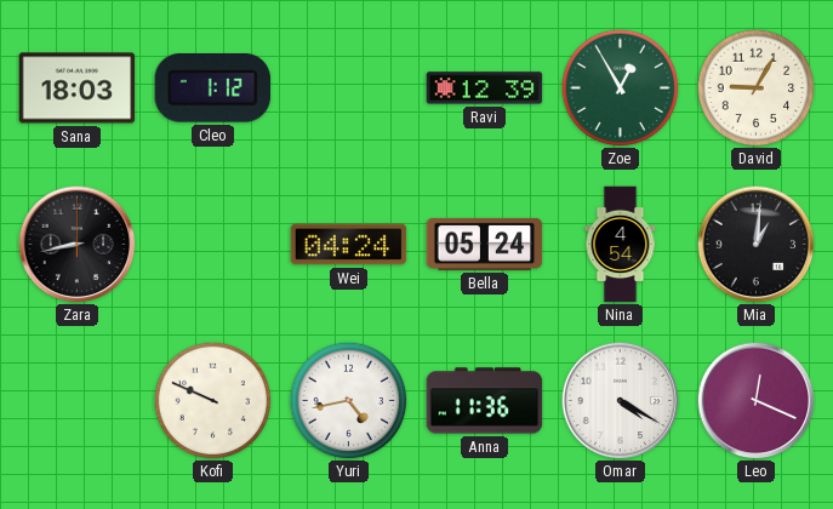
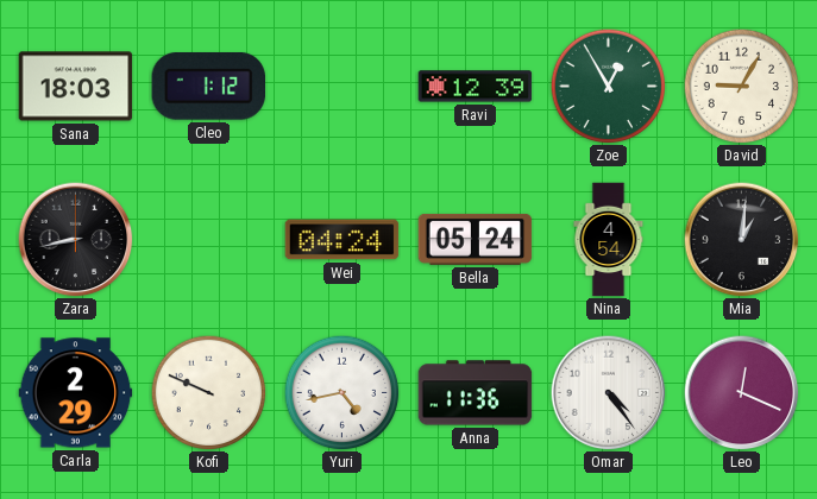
Carla: none -> 2:29
Omar: 4:20 -> 4:24
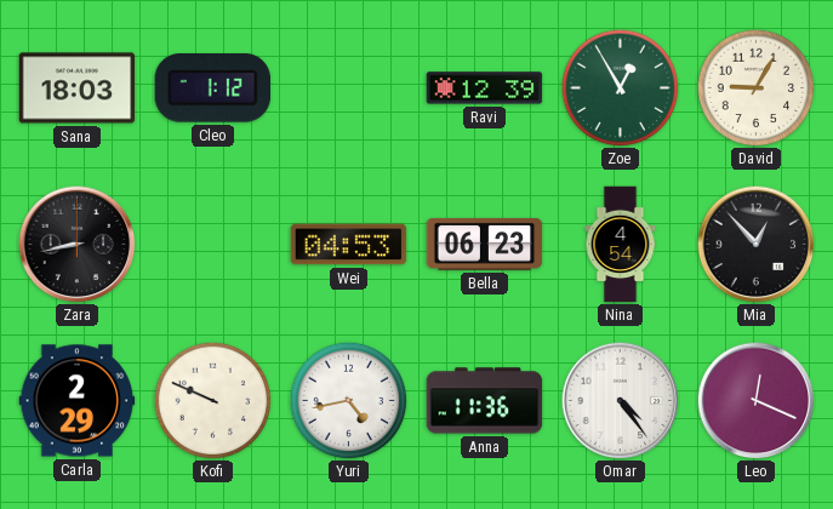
Wei: 04:24 -> 04:53
Bella: 05:24 -> 06:23
Mia: 1:01 -> 12:53
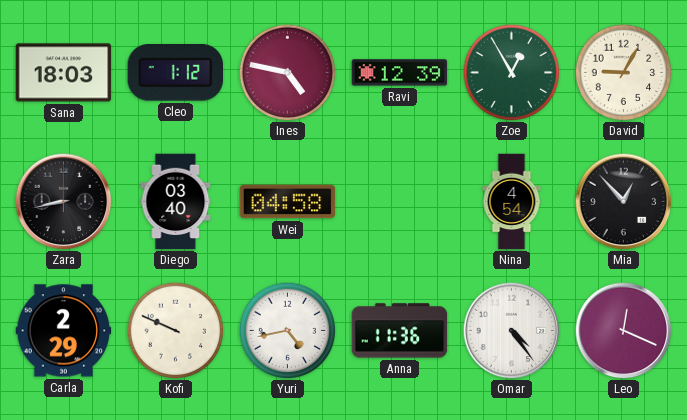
Ines: none -> 4:47
Diego: none -> 03:40
Wei: 04:53 -> 04:58
Bella: 06:23 -> none
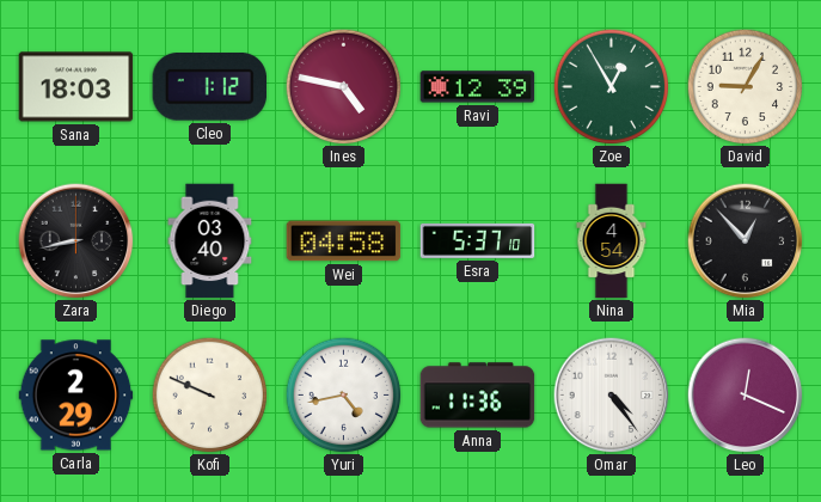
Esra: none -> 5:37
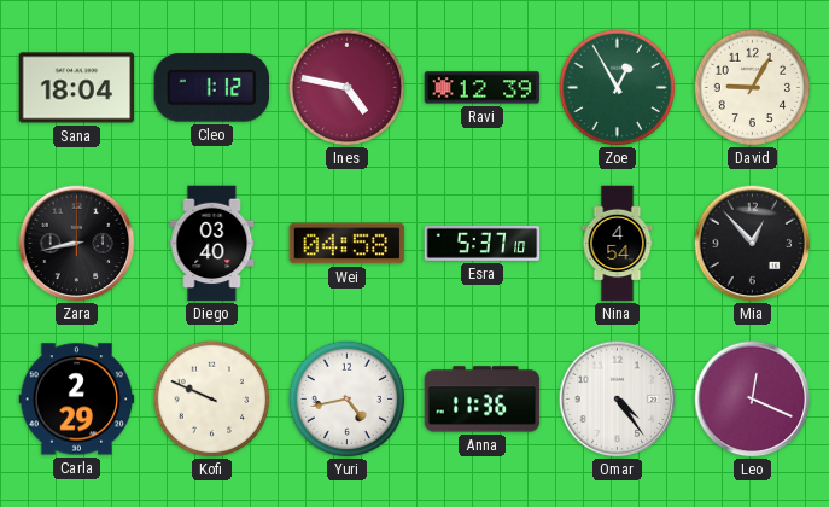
Sana: 18:03 -> 18:04
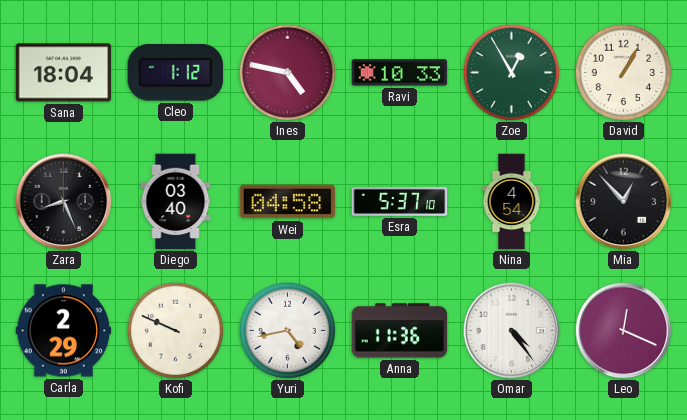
Ravi: 12:39 -> 10:33
David: 9:05 -> 1:05
Zara: 8:43 -> 8:26
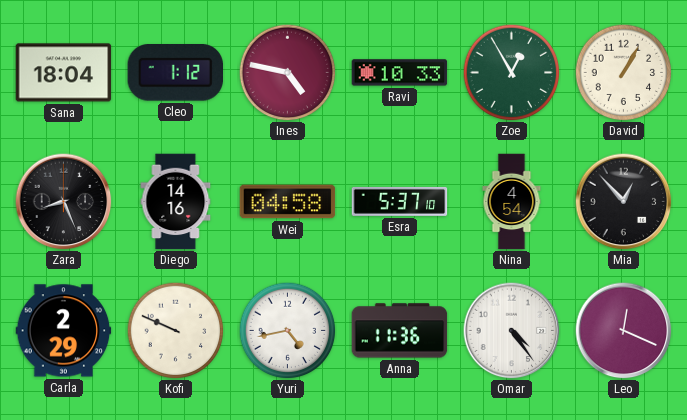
Diego: 03:40 -> 14:16
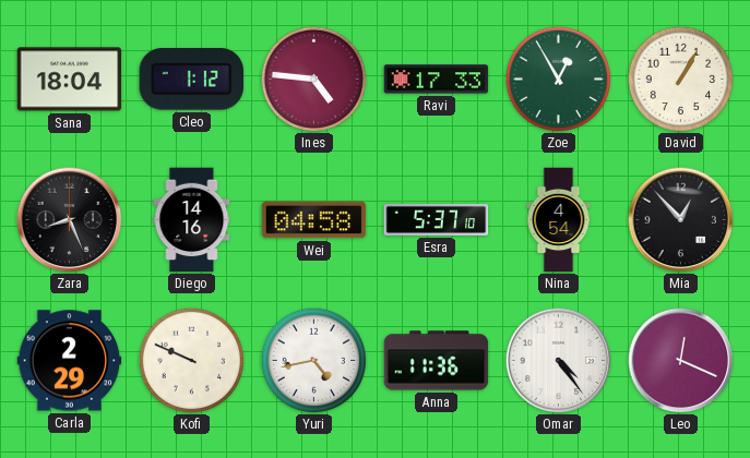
Ines: 4:47 -> 4:46
Ravi: 10:33 -> 17:33
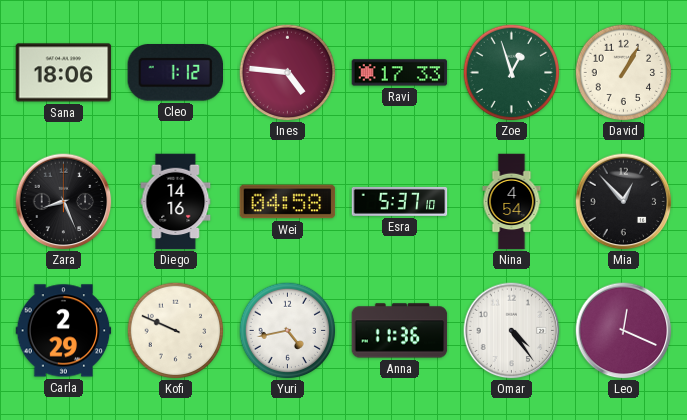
Sana: 18:04 -> 18:06
Zoe: 12:55 -> 12:57
